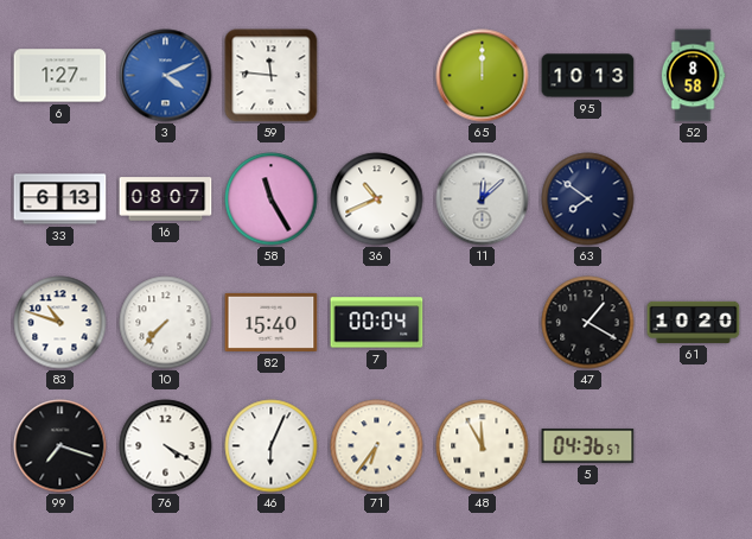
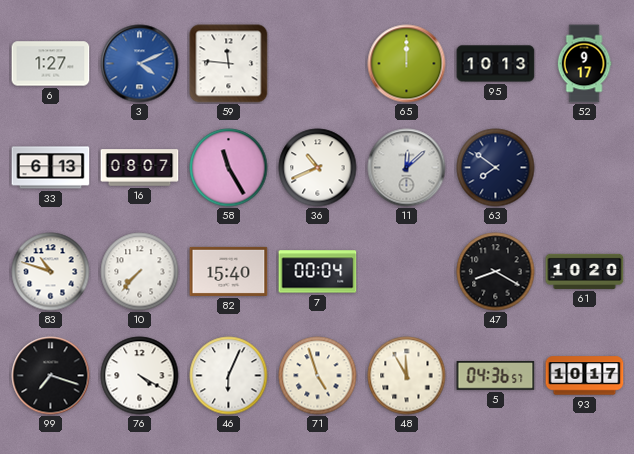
52: 8:58 -> 9:17
47: 1:20 -> 8:20
71: 6:36 -> 4:57
93: none -> 10:17
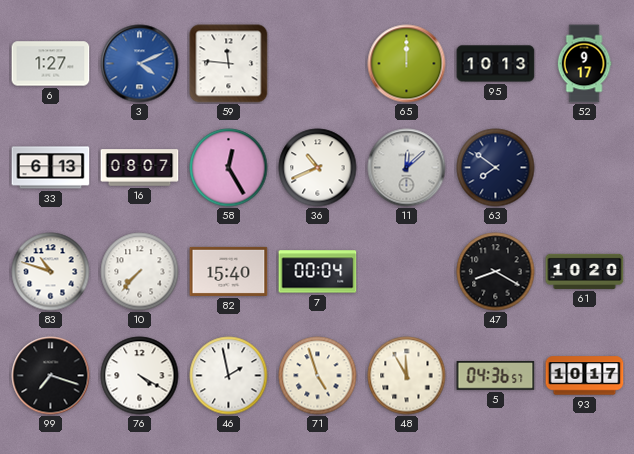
58: 11:25 -> 12:25
46: 6:04 -> 1:58
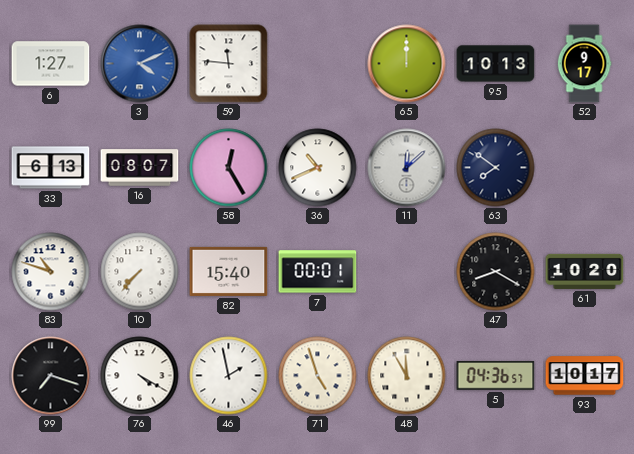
7: 00:04 -> 00:01
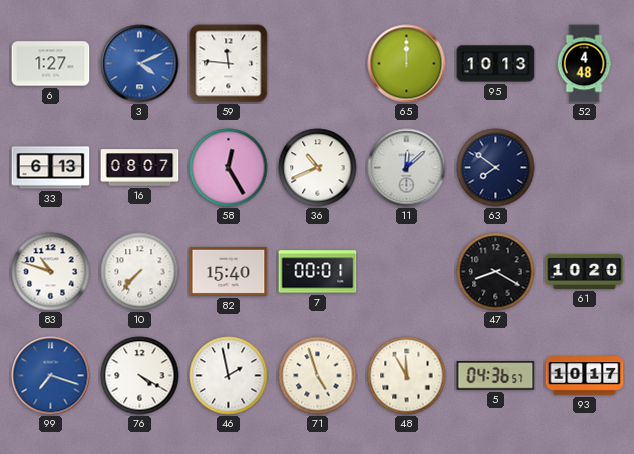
52: 9:17 -> 4:48
99 dial: black -> blue
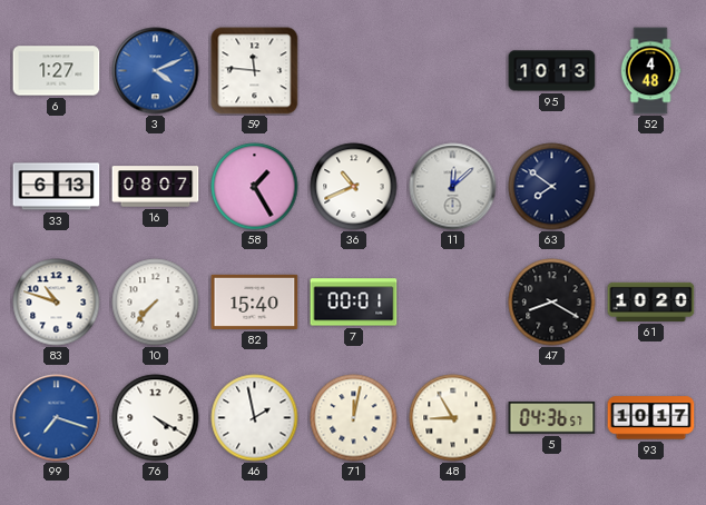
65: 12:00 -> none
58: 12:25 -> 1:25
71: 4:57 -> 12:02
48: 11:55 -> 8:55
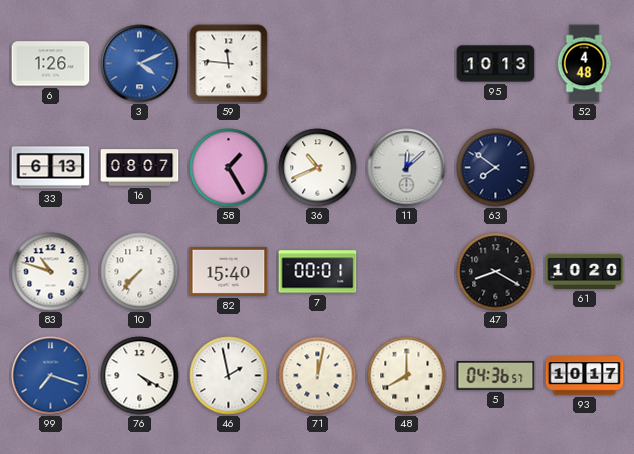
6: 1:27 -> 1:26
48: 8:55 -> 8:00
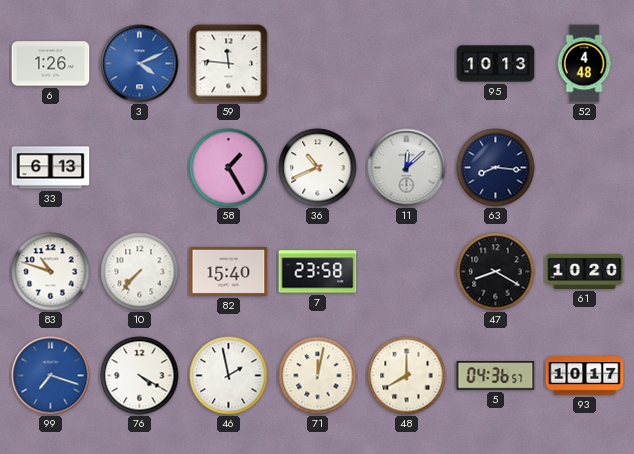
16: 08:07 -> none
63: 7:51 -> 8:16
7: 00:01 -> 23:58
